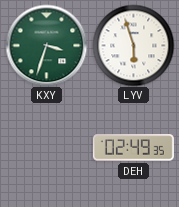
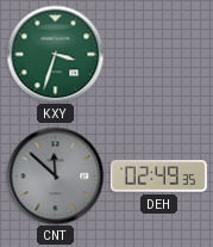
LYV: 5:57 -> none
CNT: none -> 11:52
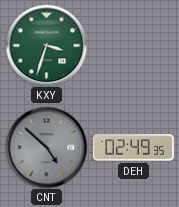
CNT: 11:52 -> 4:52
